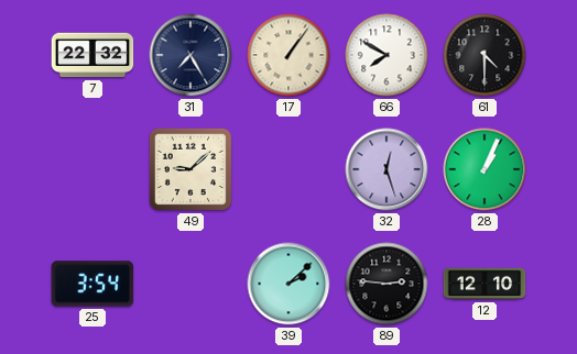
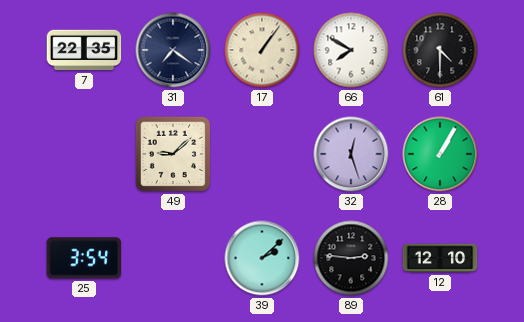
7: 22:32 -> 22:35
31: 7:25 -> 7:21
28: 1:04 -> 1:05
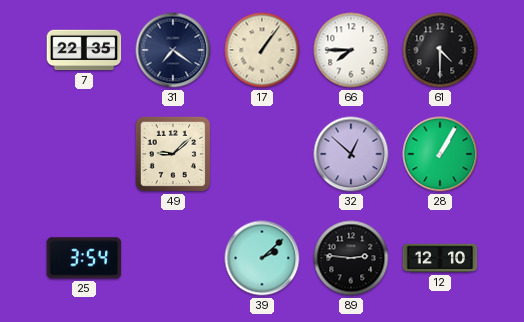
66: 7:50 -> 7:45
32: 12:27 -> 12:52
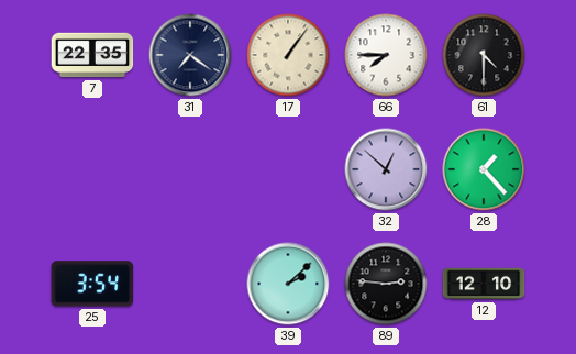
49: 9:08 -> none
28: 1:05 -> 1:23
